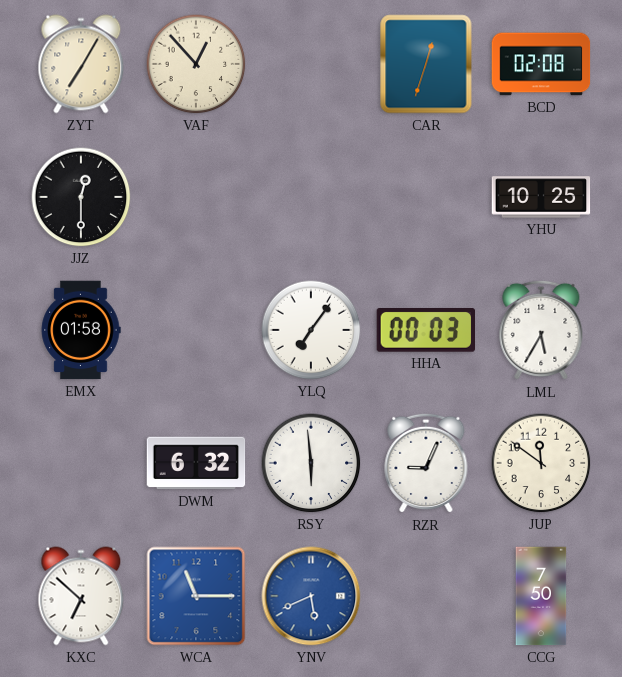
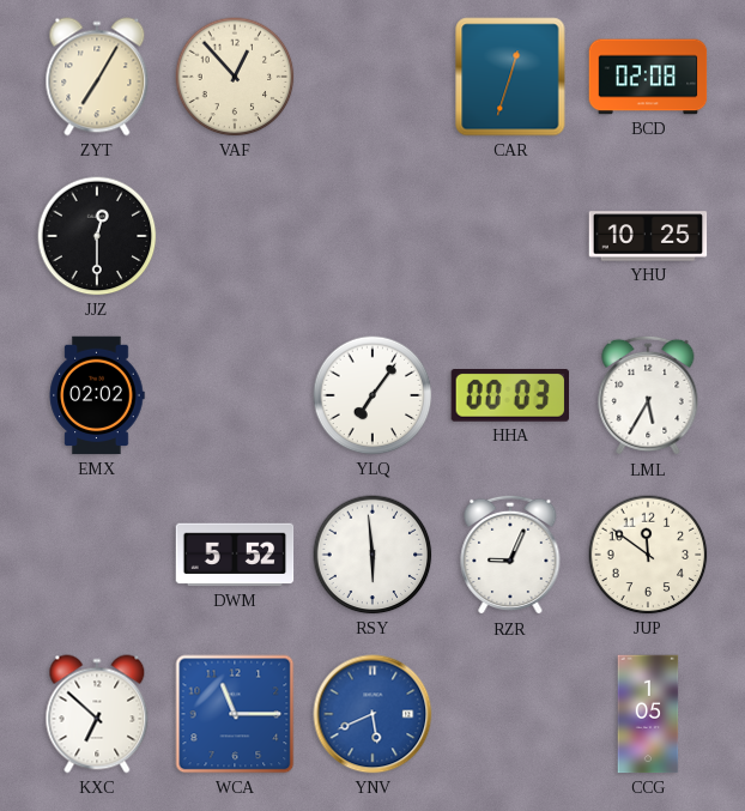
EMX: 01:58 -> 02:02
DWM: 6:32 -> 5:52
CCG: 7:50 -> 1:05
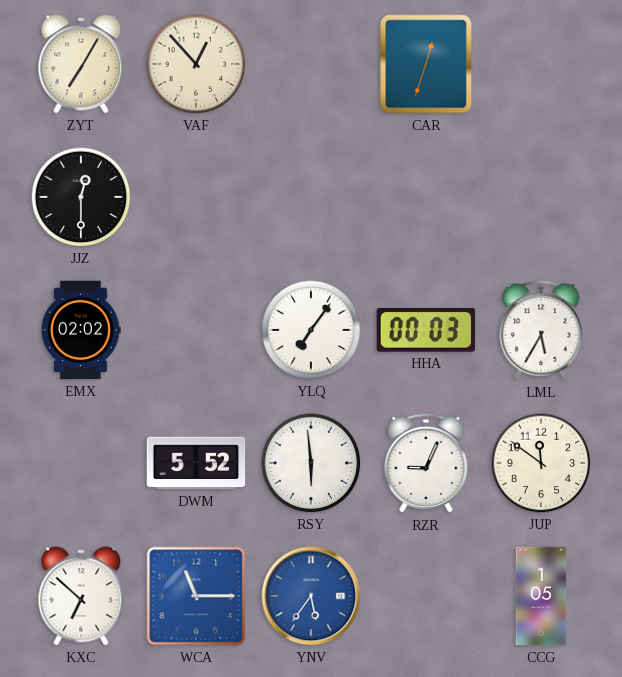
BCD: 02:08 -> none
YHU: 10:25 -> none
YNV: 5:41 -> 5:36
